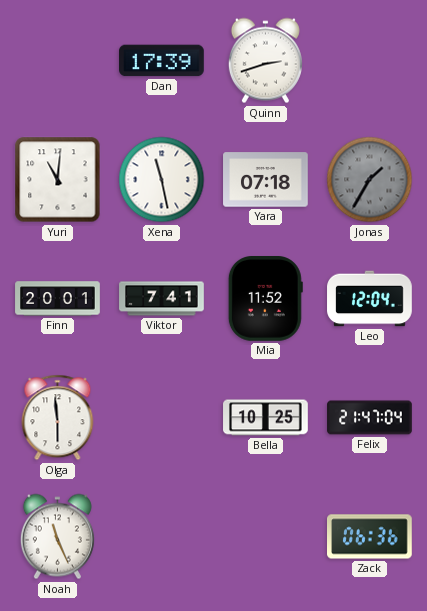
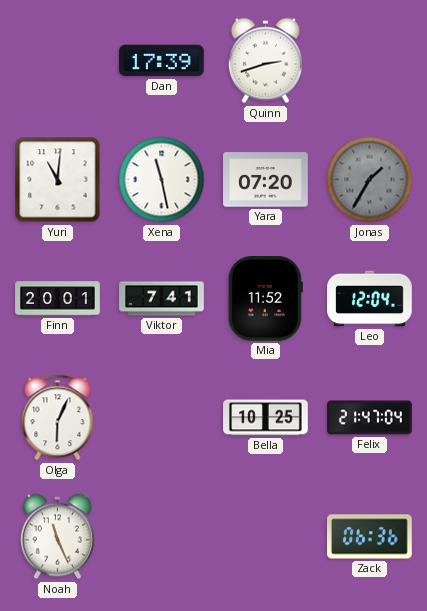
Yara: 07:18 -> 07:20
Olga: 5:59 -> 6:04
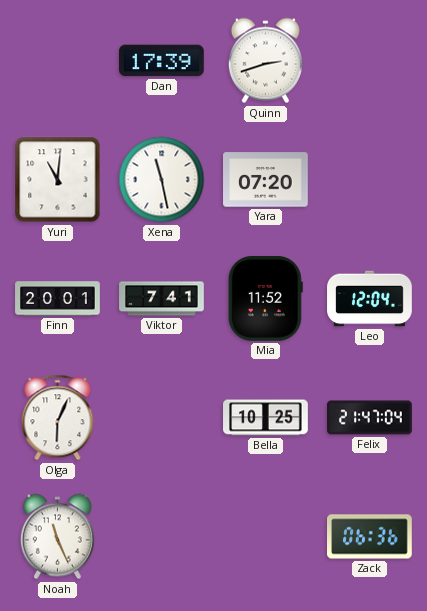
Jonas: 1:35 -> none
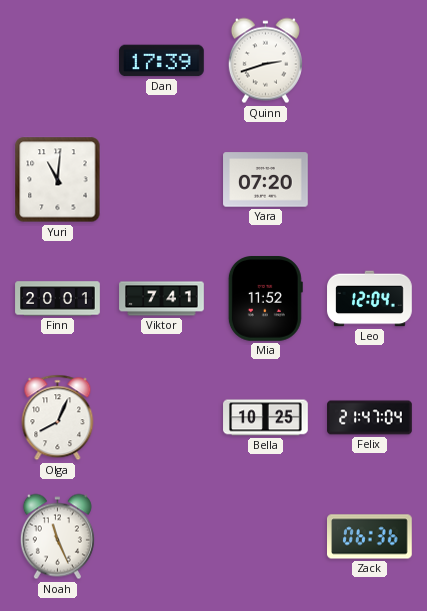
Xena: 11:28 -> none
Olga: 6:04 -> 8:04
